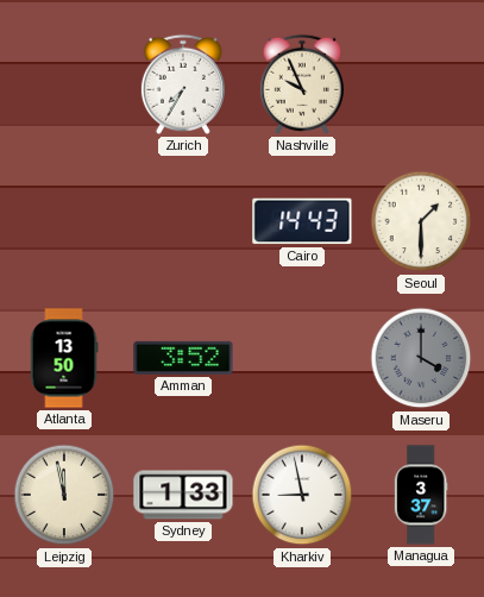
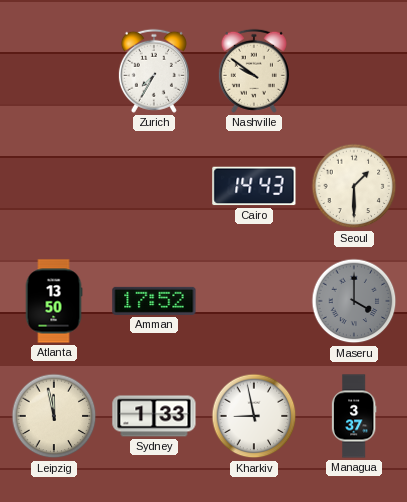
Nashville: 9:56 -> 9:51
Amman: 3:52 -> 17:52
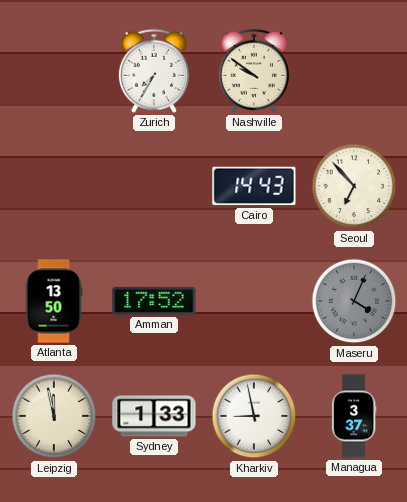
Seoul: 1:30 -> 6:53
Maseru: 4:00 -> 4:04
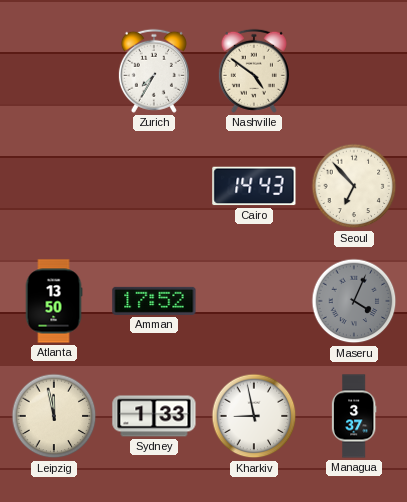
Nashville: 9:51 -> 4:51
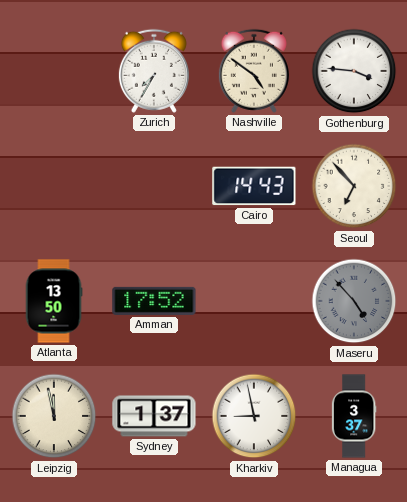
Gothenburg: none -> 3:46
Maseru: 4:04 -> 4:53
Sydney: 1:33 -> 1:37
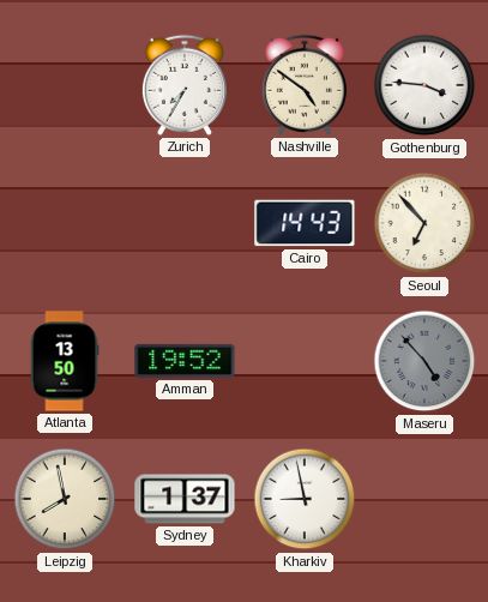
Amman: 17:52 -> 19:52
Leipzig: 11:58 -> 7:58
Managua: 3:37 -> none
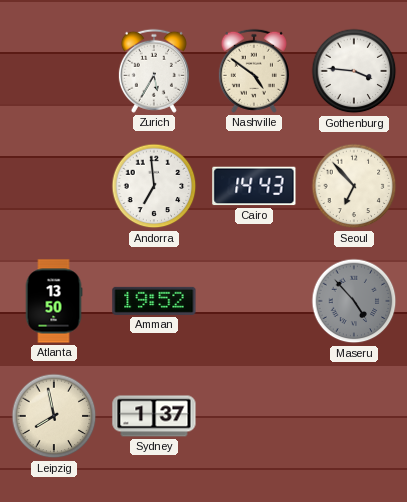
Zurich: 7:35 -> 5:35
Andorra: none -> 6:59
Kharkiv: 8:58 -> none
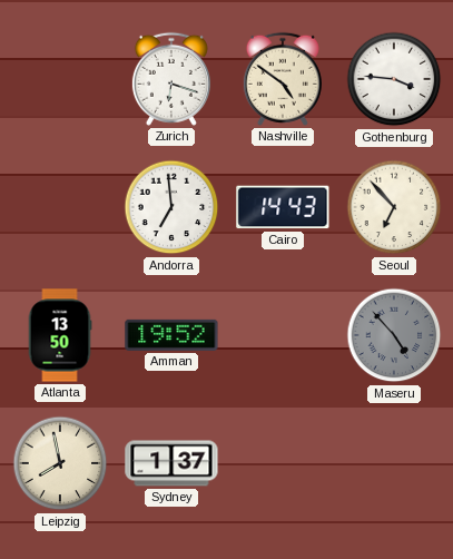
Zurich: 5:35 -> 6:18
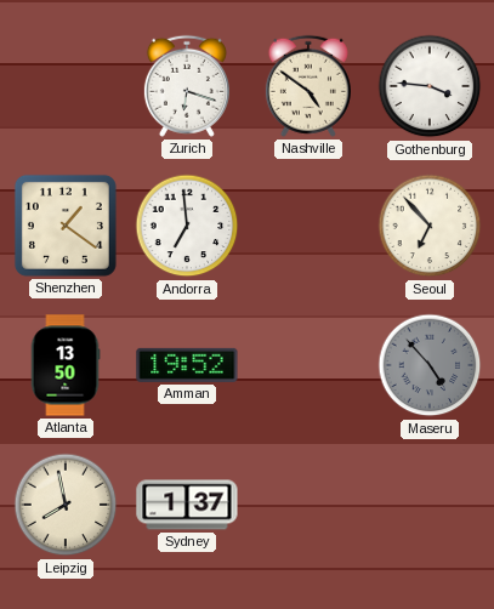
Shenzhen: none -> 1:21
Cairo: 14:43 -> none
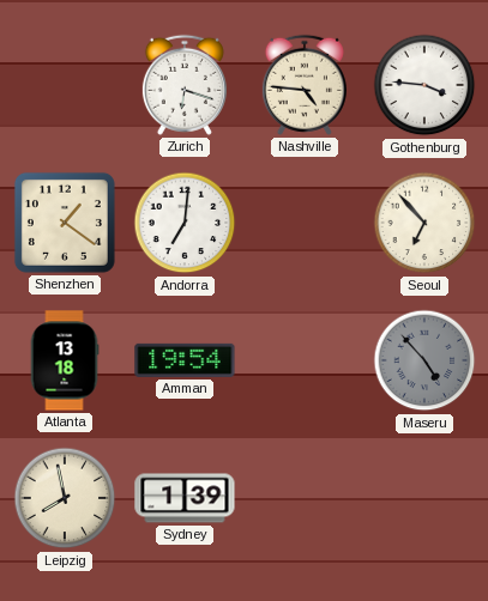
Nashville: 4:51 -> 4:46
Andorra: 6:59 -> 7:01
Atlanta: 13:50 -> 13:18
Amman: 19:52 -> 19:54
Sydney: 1:37 -> 1:39
